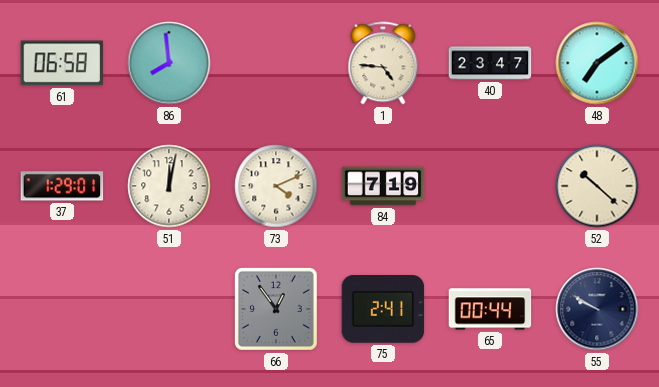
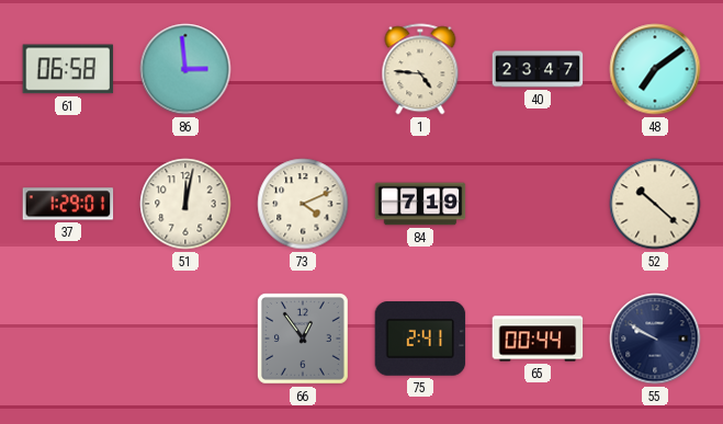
86: 7:59 -> 2:59
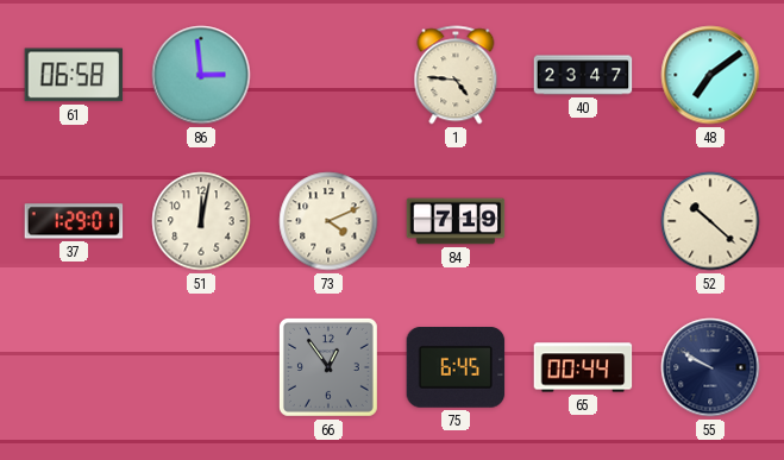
75: 2:41 -> 6:45
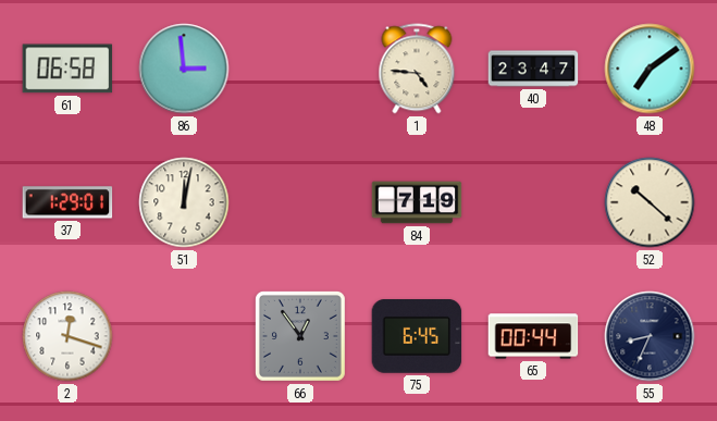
73: 4:11 -> none
2: none -> 12:18
55: 9:50 -> 8:34
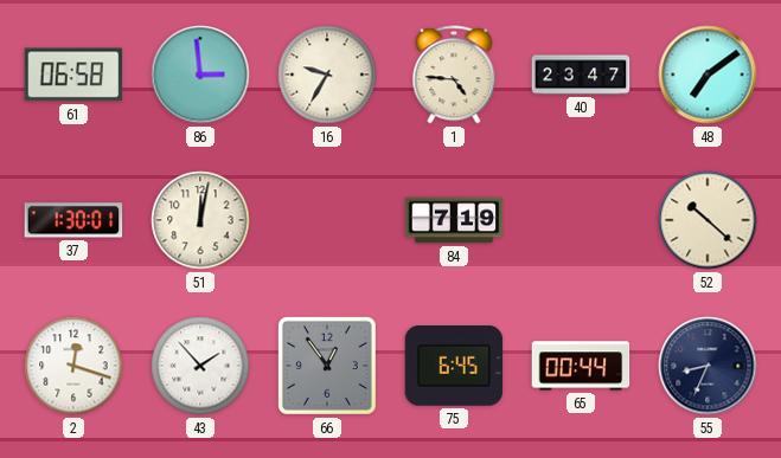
16: none -> 9:35
37: 1:29 -> 1:30
43: none -> 1:53
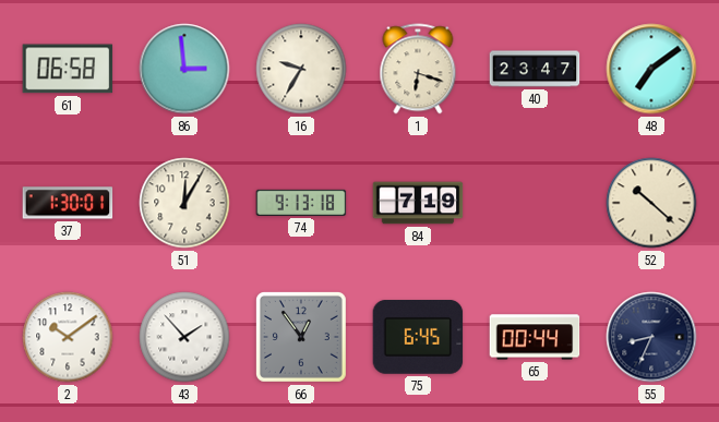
1: 4:46 -> 6:18
51: 12:02 -> 12:05
74: none -> 9:13
2: 12:18 -> 10:09
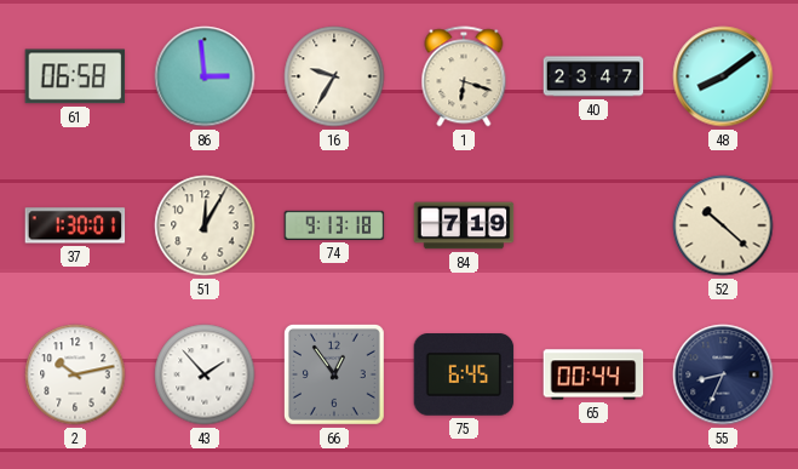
48: 7:09 -> 8:09
2: 10:09 -> 10:13
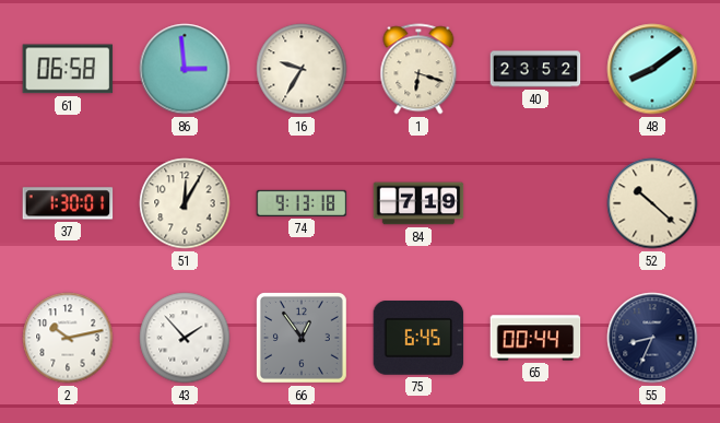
40: 23:47 -> 23:52
